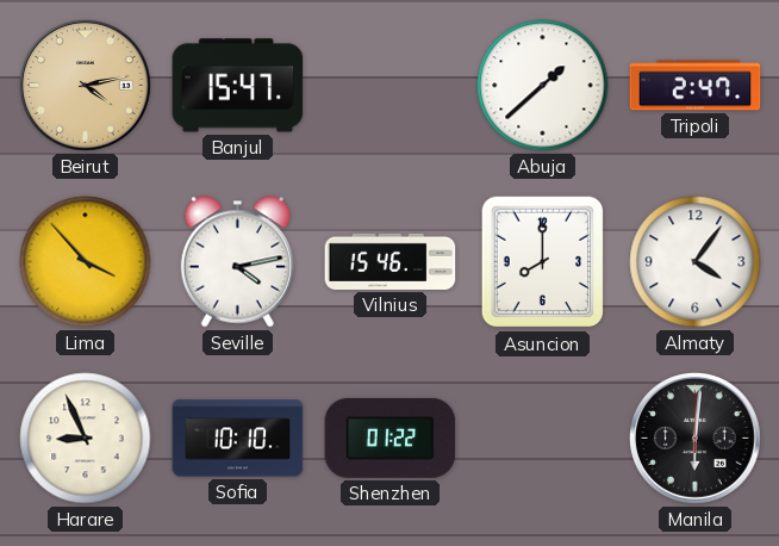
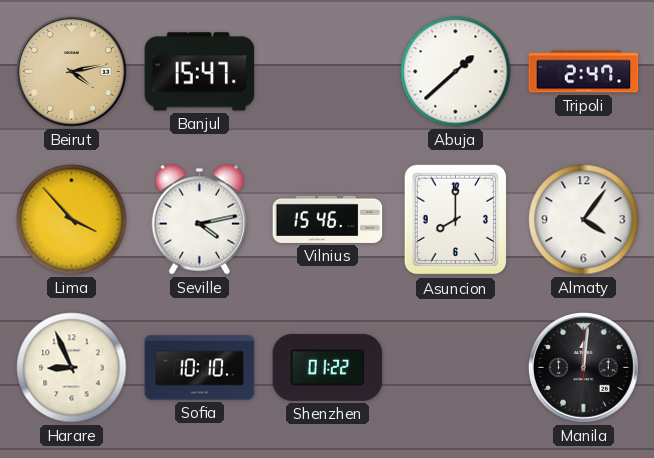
Manila: 6:01 -> 12:01
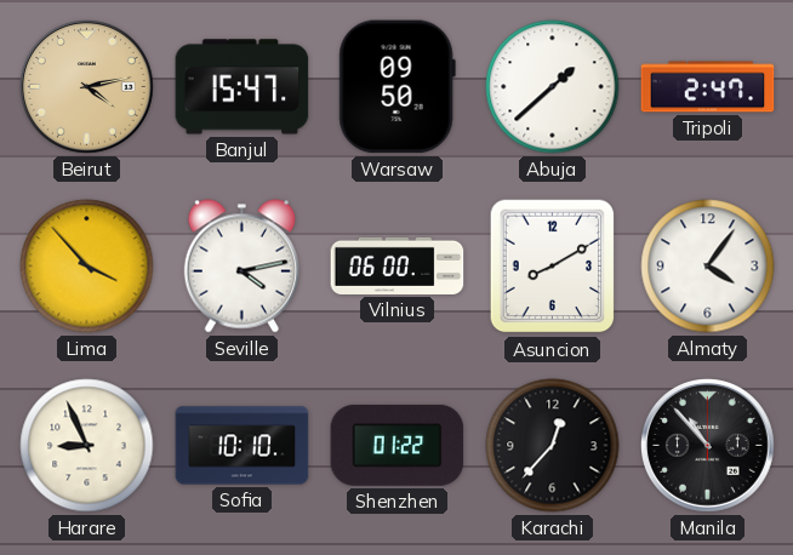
Warsaw: none -> 09:50
Vilnius: 15:46 -> 06:00
Asuncion: 8:00 -> 8:10
Karachi: none -> 12:37
Manila: 12:01 -> 10:53
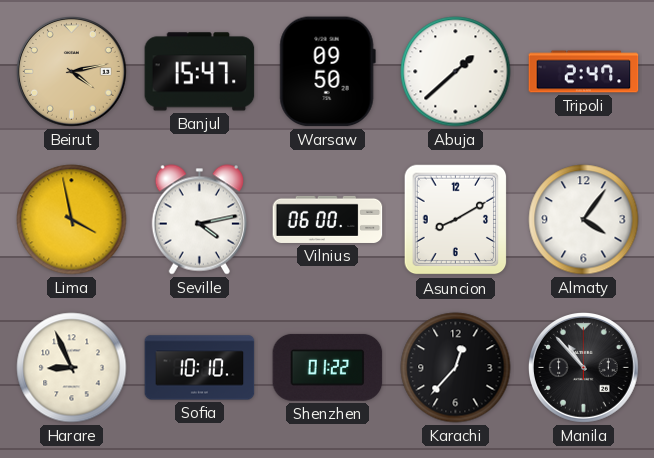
Lima: 3:53 -> 3:58
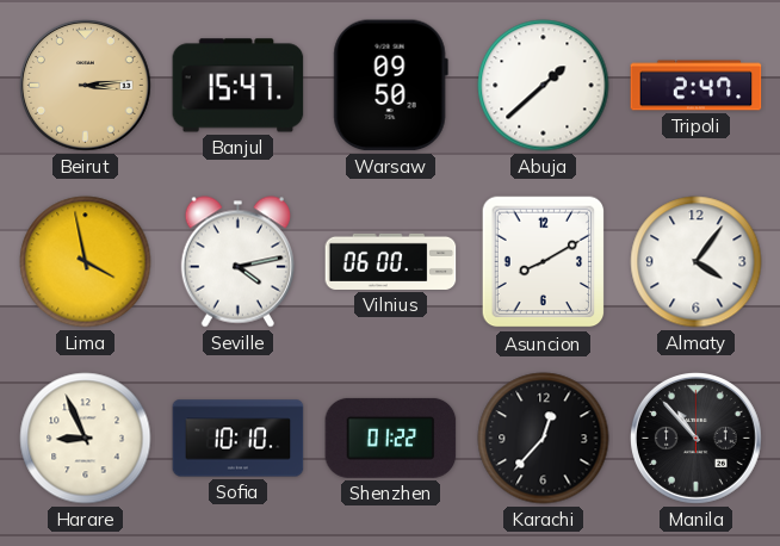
Beirut: 4:13 -> 3:14
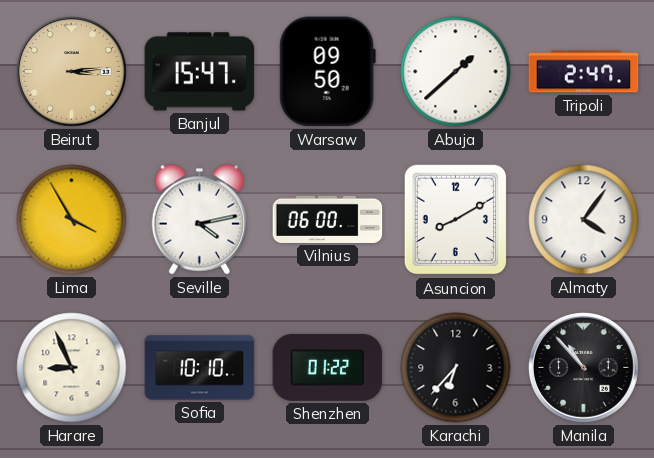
Lima: 3:58 -> 3:55
Karachi: 12:37 -> 6:37
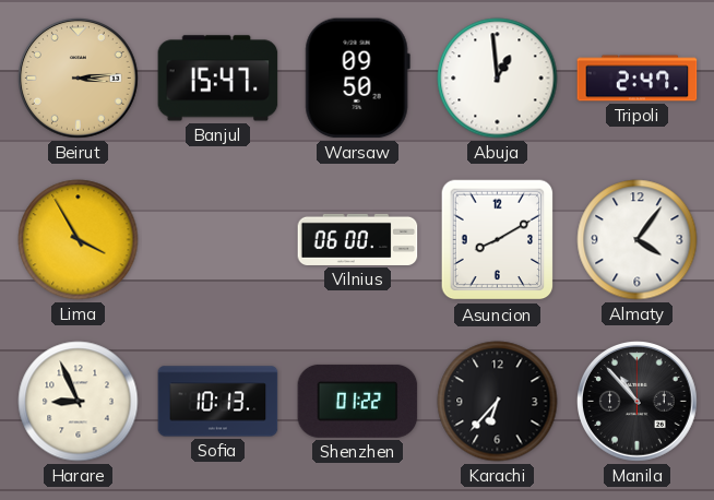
Abuja: 1:38 -> 12:59
Seville: 4:13 -> none
Sofia: 10:10 -> 10:13
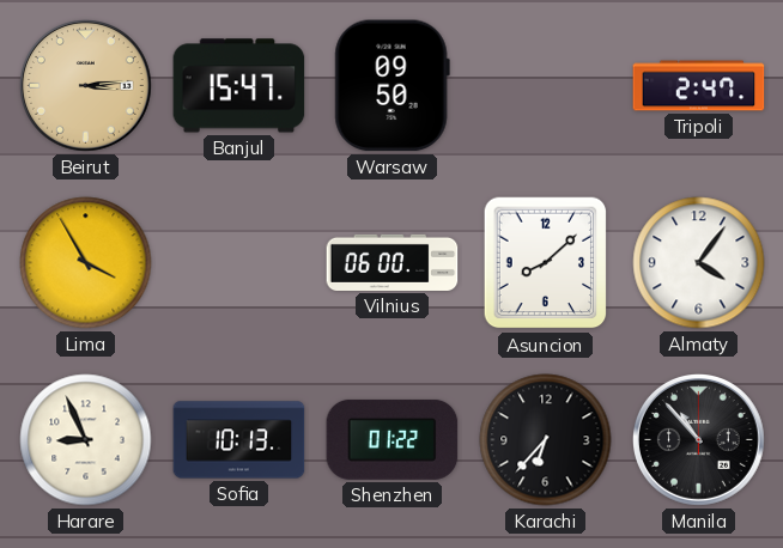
Abuja: 12:59 -> none
Asuncion: 8:10 -> 8:08
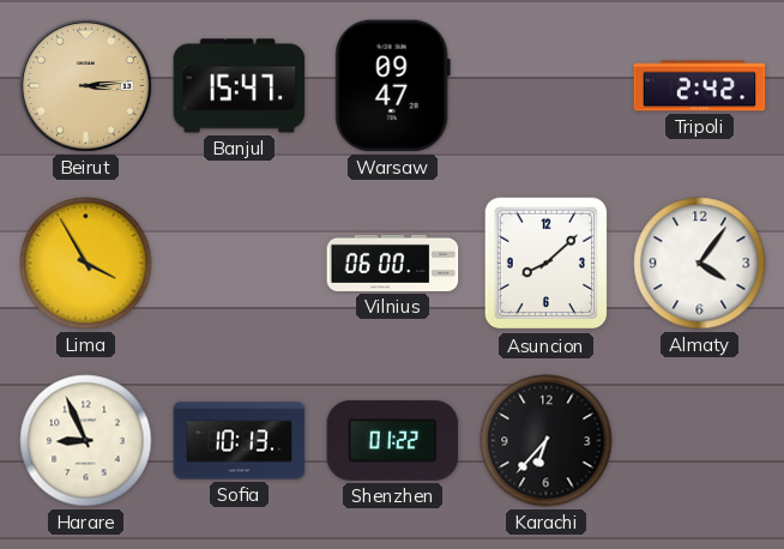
Warsaw: 09:50 -> 09:47
Tripoli: 2:47 -> 2:42
Manila: 10:53 -> none
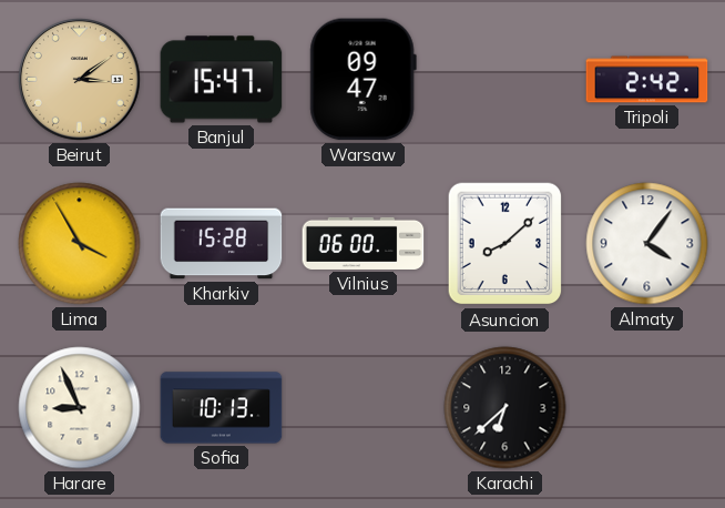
Beirut: 3:14 -> 3:09
Kharkiv: none -> 15:28
Shenzhen: 01:22 -> none
Karachi: 6:37 -> 6:38
